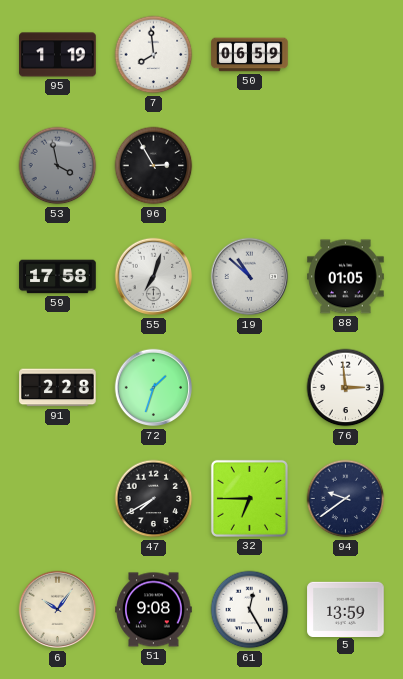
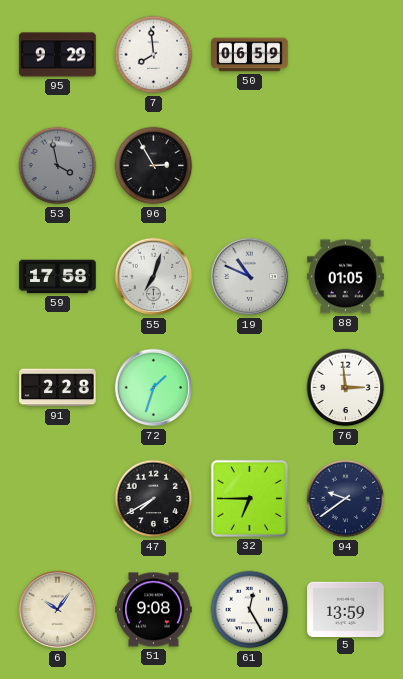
95: 1:19 -> 9:29
19: 10:52 -> 10:49
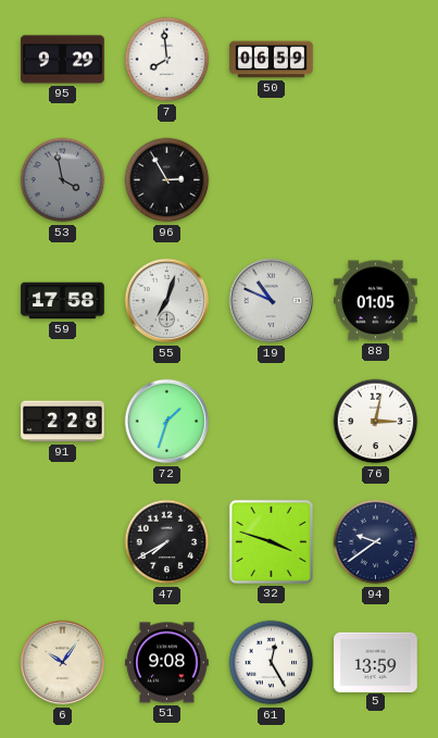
76: 2:59 -> 3:02
32: 6:45 -> 3:48
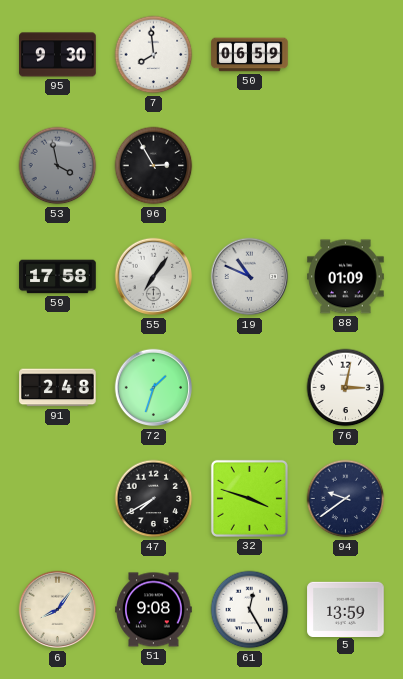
95: 9:29 -> 9:30
55: 7:03 -> 7:06
88: 01:05 -> 01:09
91: 2:28 -> 2:48
6: 10:06 -> 8:06
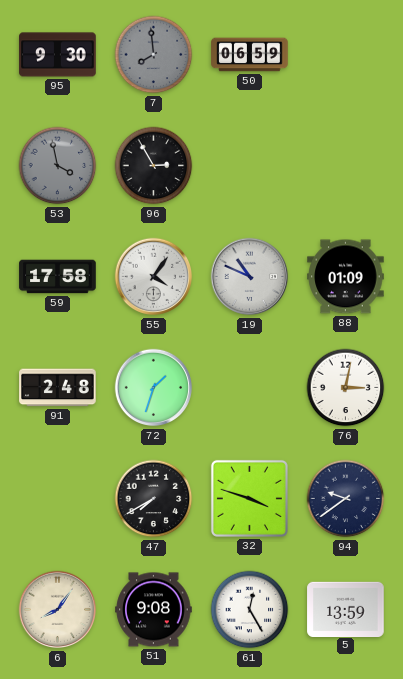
7 dial: white -> grey
55: 7:06 -> 4:06
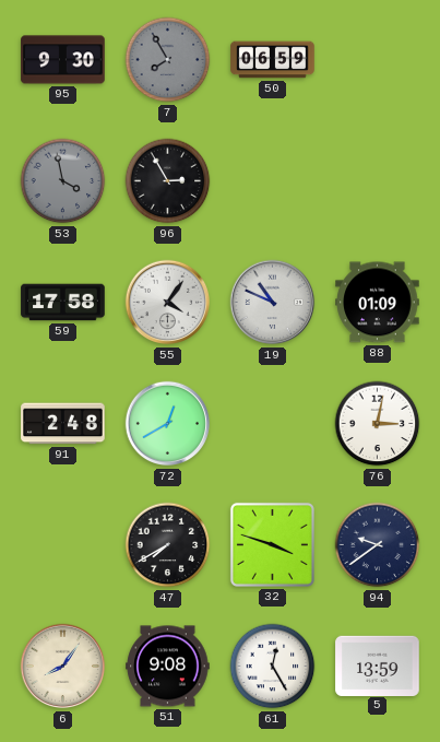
7: 7:59 -> 7:55
72: 1:33 -> 12:40
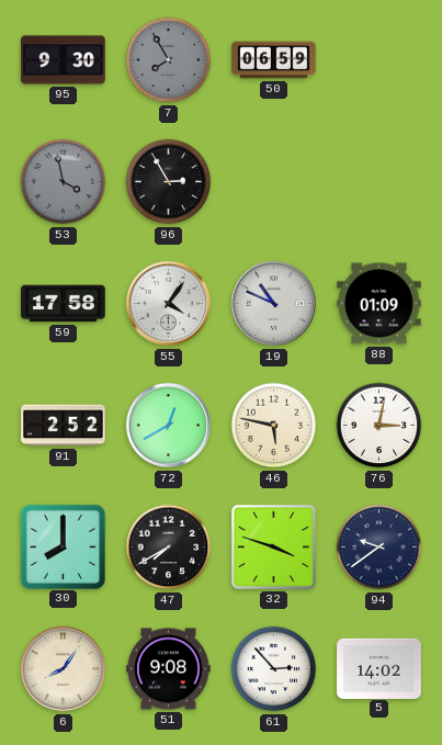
91: 2:48 -> 2:52
46: none -> 5:47
30: none -> 8:00
61: 12:25 -> 2:53
5: 13:59 -> 14:02
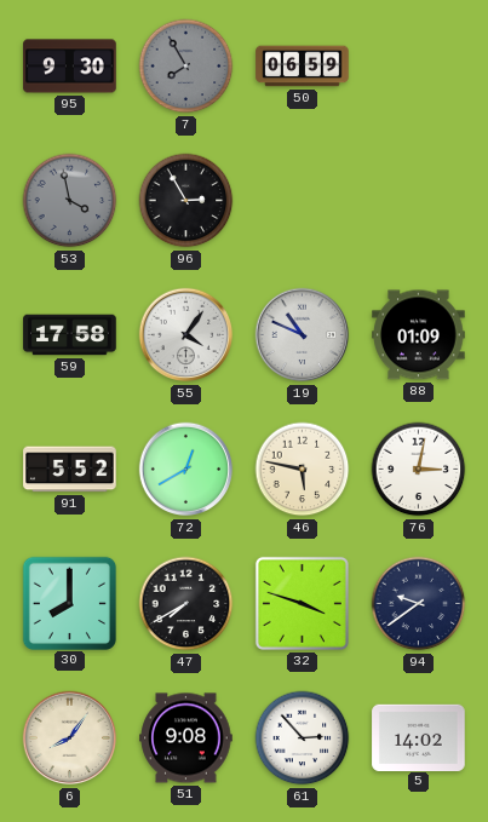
91: 2:52 -> 5:52
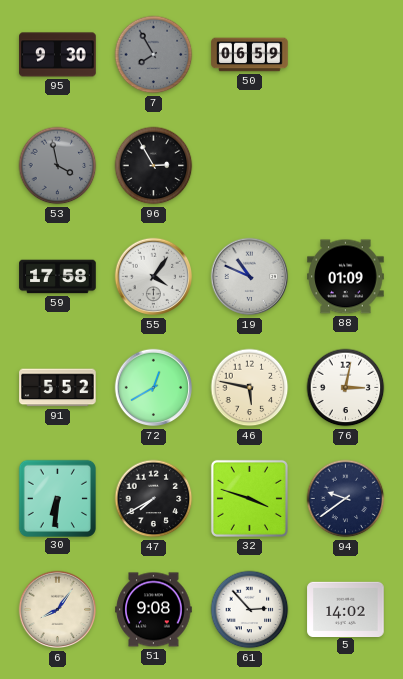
30: 8:00 -> 6:31
